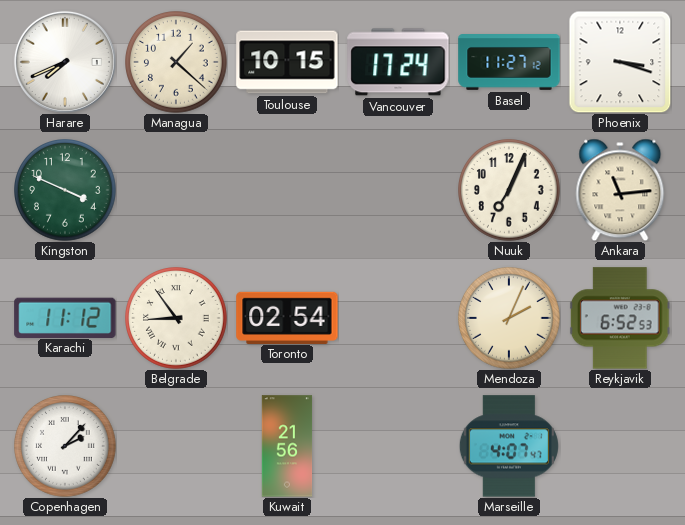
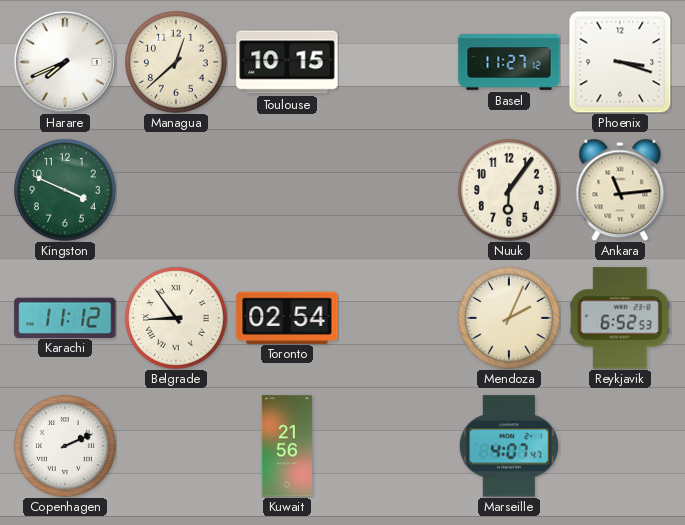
Managua: 1:22 -> 12:38
Vancouver: 17:24 -> none
Nuuk: 7:04 -> 6:06
Copenhagen: 2:07 -> 2:11
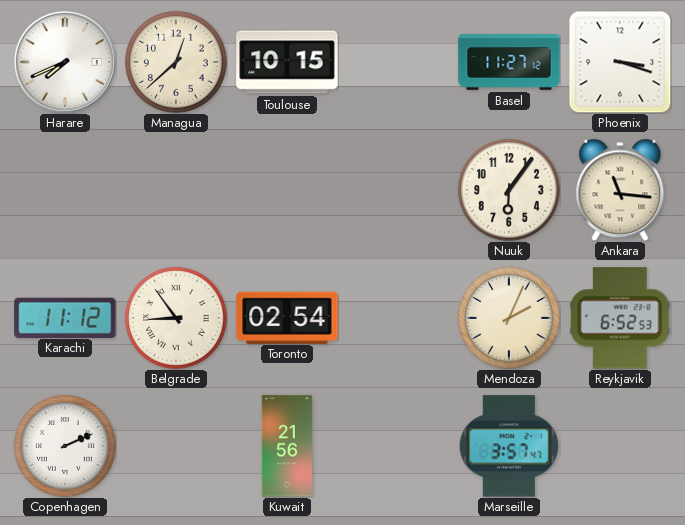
Kingston: 3:49 -> none
Ankara: 11:14 -> 11:16
Marseille: 4:07 -> 3:57
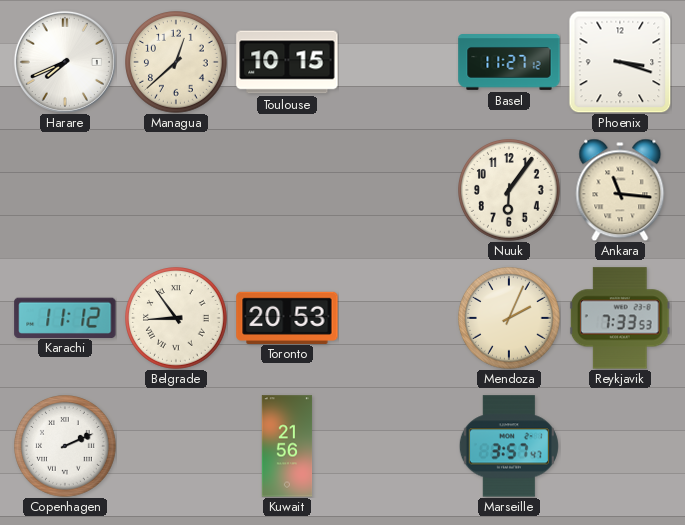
Toronto: 02:54 -> 20:53
Reykjavik: 6:52 -> 7:33
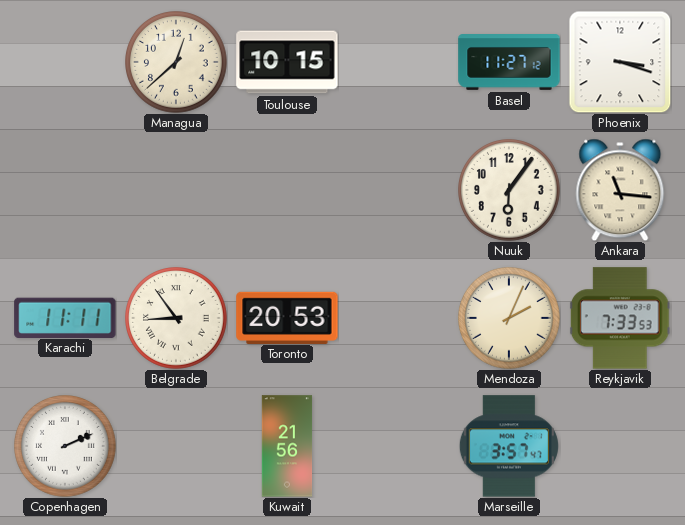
Harare: 7:41 -> none
Karachi: 11:12 -> 11:11
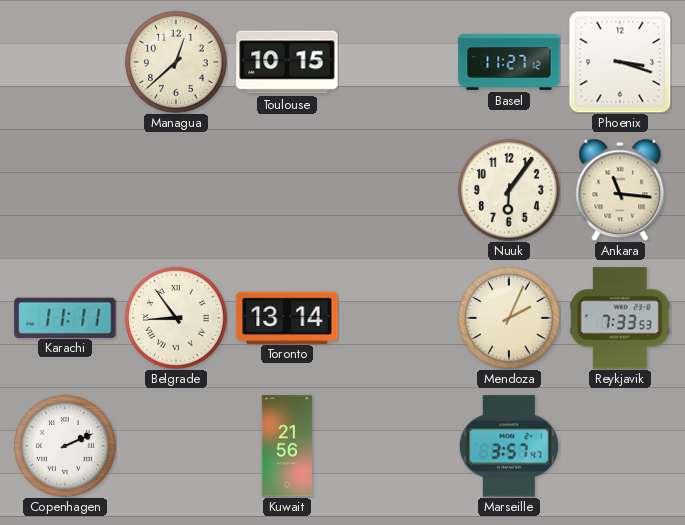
Toronto: 20:53 -> 13:14
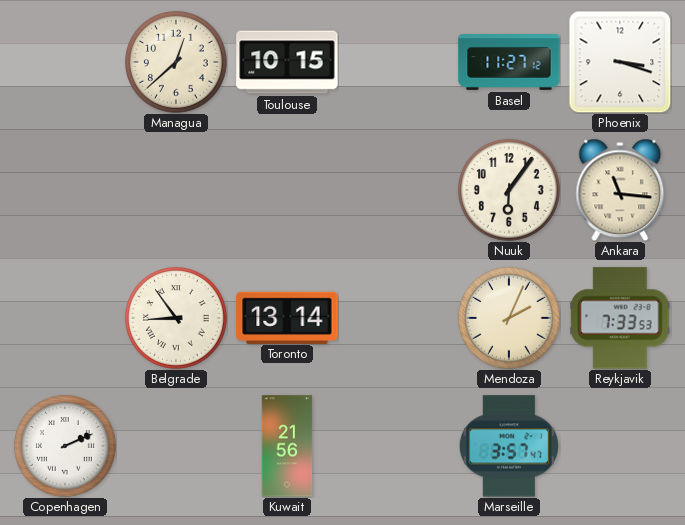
Karachi: 11:11 -> none
